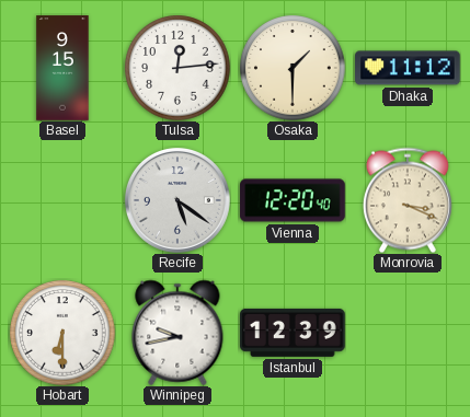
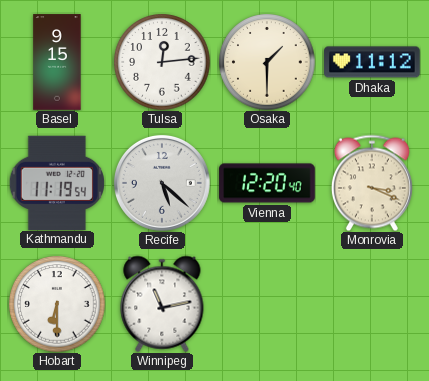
Kathmandu: none -> 11:19
Recife: 5:21 -> 5:22
Winnipeg: 9:43 -> 11:13
Istanbul: 12:39 -> none
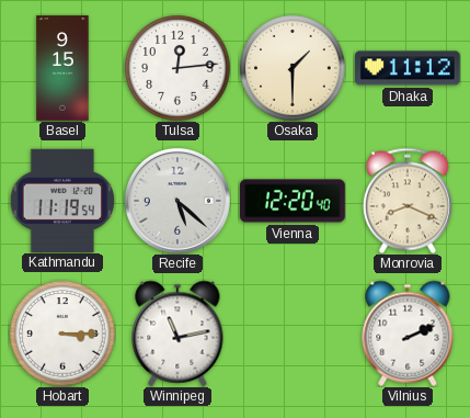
Monrovia: 3:19 -> 8:19
Hobart: 6:30 -> 3:15
Vilnius: none -> 2:11
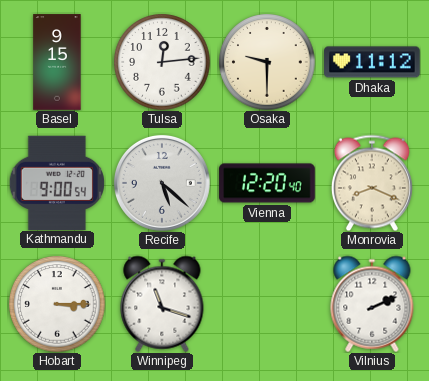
Osaka: 1:30 -> 9:30
Kathmandu: 11:19 -> 9:00
Winnipeg: 11:13 -> 11:18
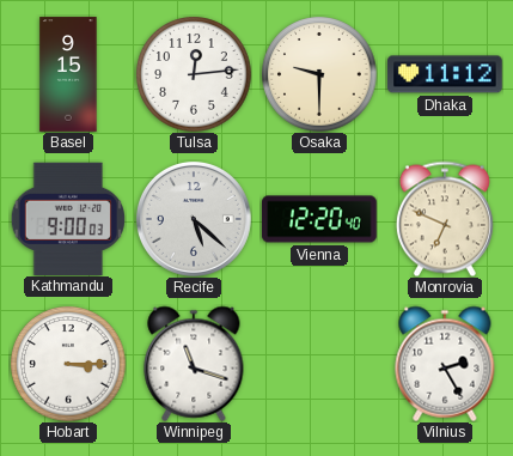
Kathmandu: 9:00:54 -> 9:00:03
Monrovia: 8:19 -> 6:49
Vilnius: 2:11 -> 2:25
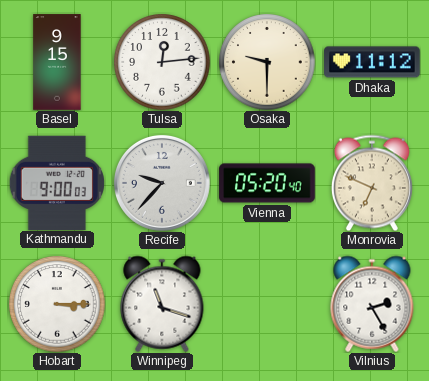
Recife: 5:22 -> 9:37
Vienna: 12:20 -> 05:20
